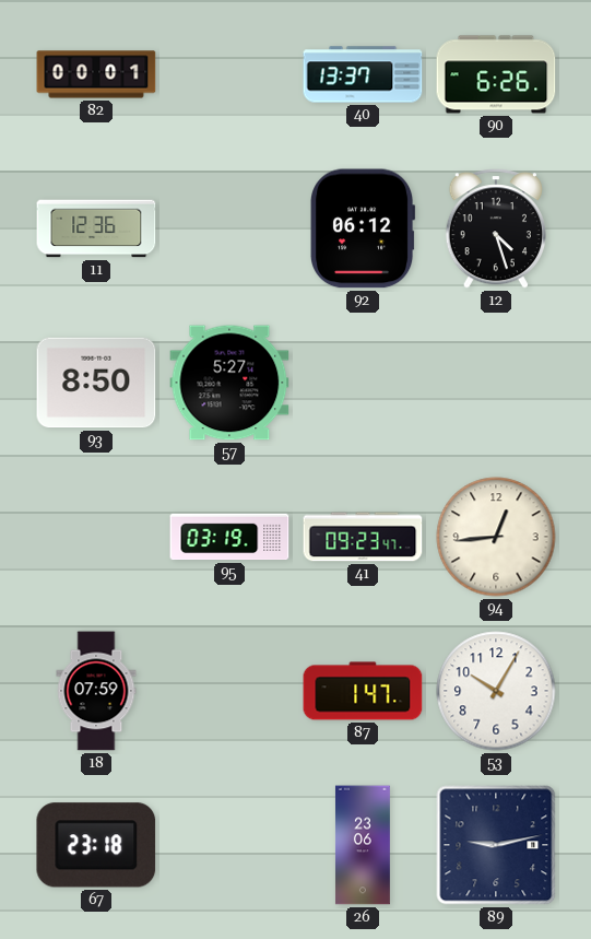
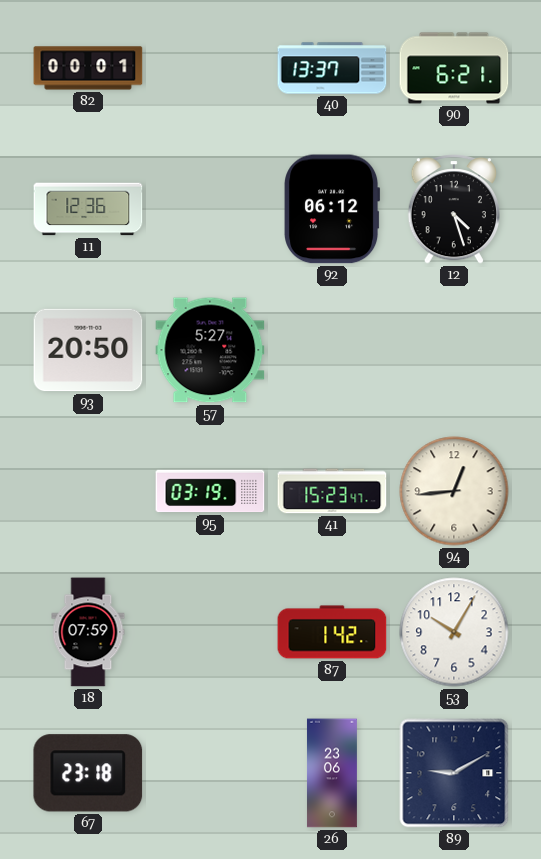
90: 6:26 -> 6:21
93: 8:50 -> 20:50
41: 09:23 -> 15:23
87: 1:47 -> 1:42
89: 9:13 -> 9:10
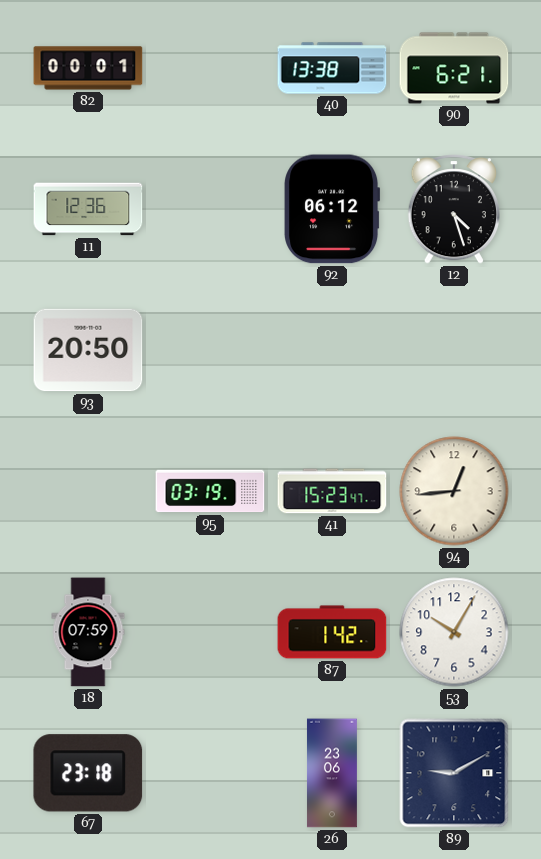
40: 13:37 -> 13:38
57: 5:27 -> none
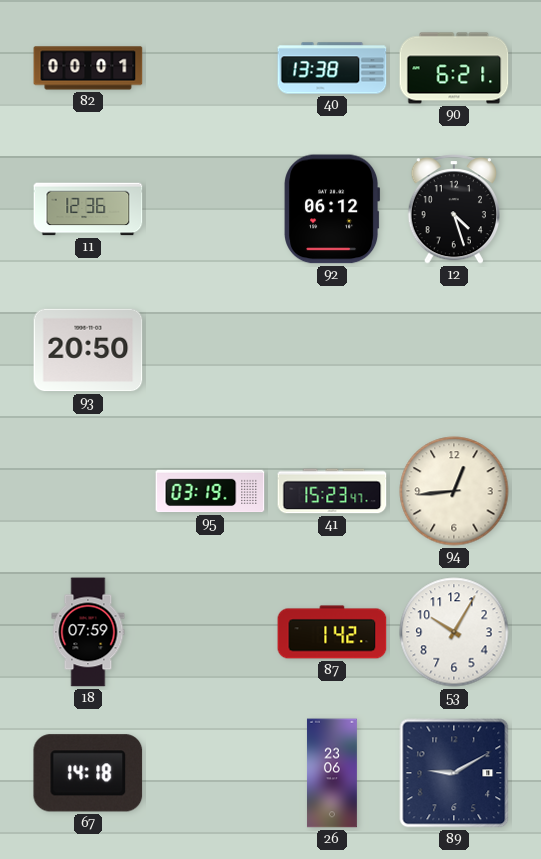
67: 23:18 -> 14:18
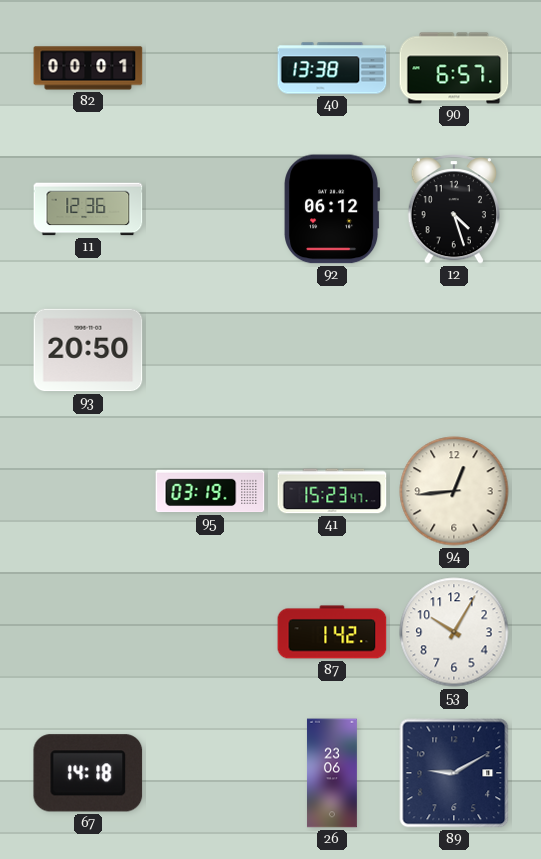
90: 6:21 -> 6:57
18: 07:59 -> none
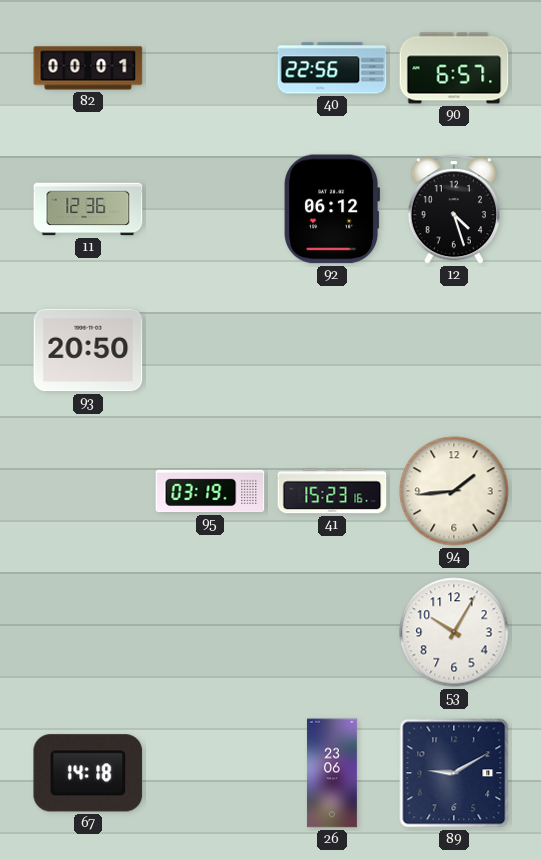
40: 13:38 -> 22:56
41: 15:23:47 -> 15:23:16
94: 12:44 -> 1:44
87: 1:42 -> none
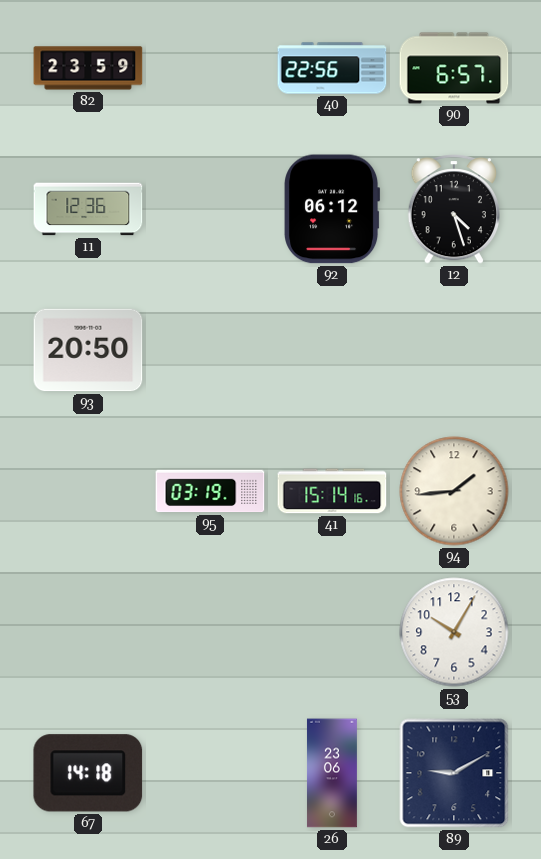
82: 00:01 -> 23:59
41: 15:23 -> 15:14
